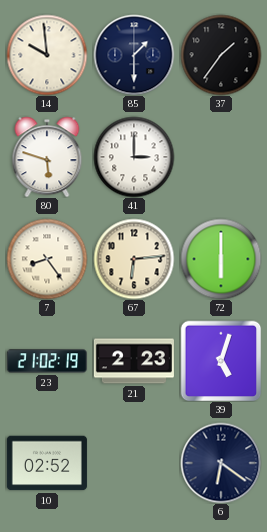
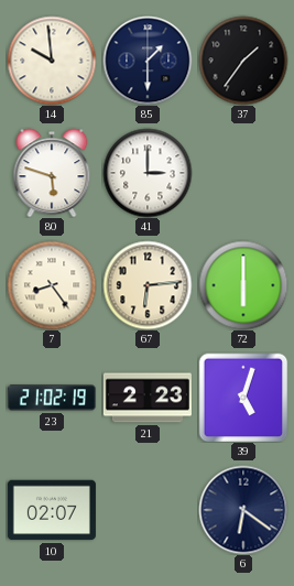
10: 02:52 -> 02:07
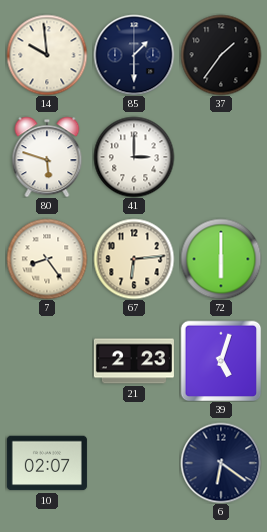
23: 21:02 -> none
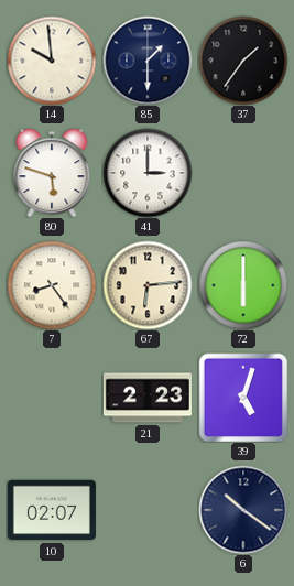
6: 6:21 -> 10:21
